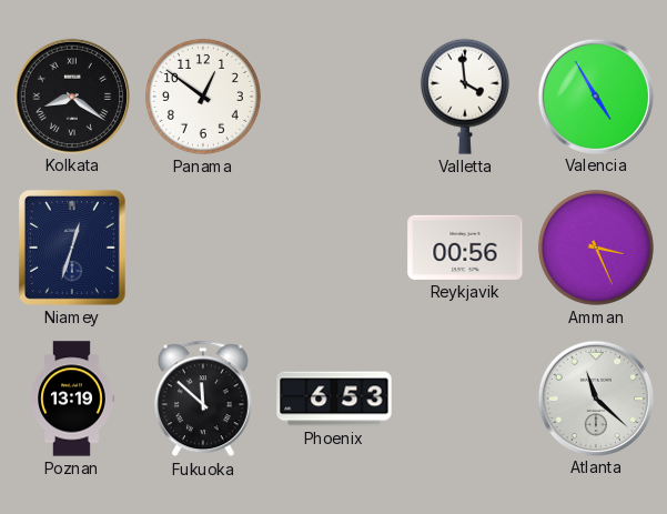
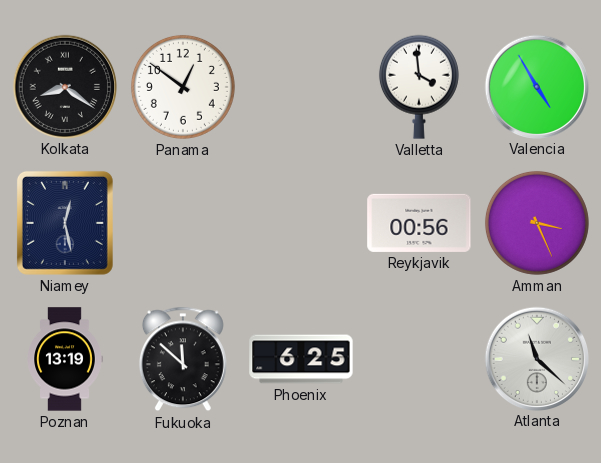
Niamey: 12:33 -> 12:28
Phoenix: 6:53 -> 6:25
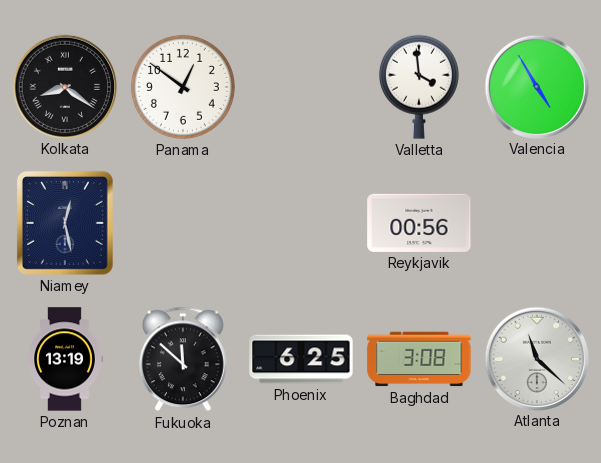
Amman: 3:26 -> none
Baghdad: none -> 3:08
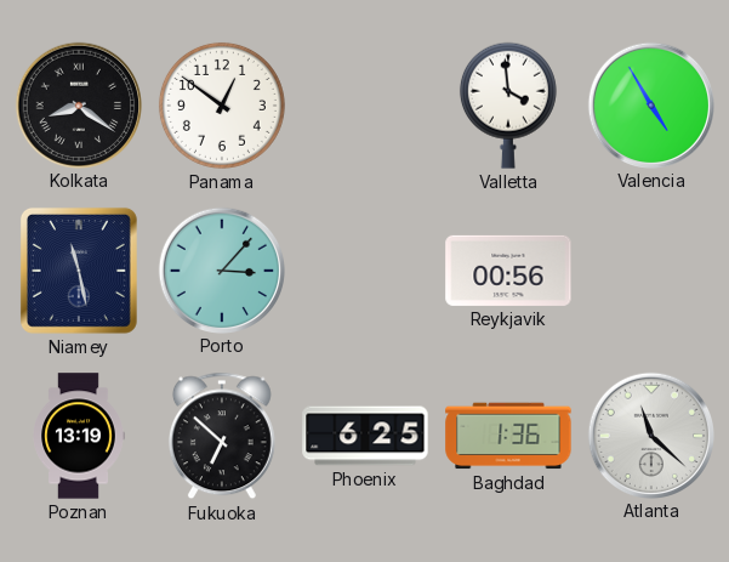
Niamey: 12:28 -> 11:28
Porto: none -> 3:07
Fukuoka: 11:52 -> 6:52
Baghdad: 3:08 -> 1:36
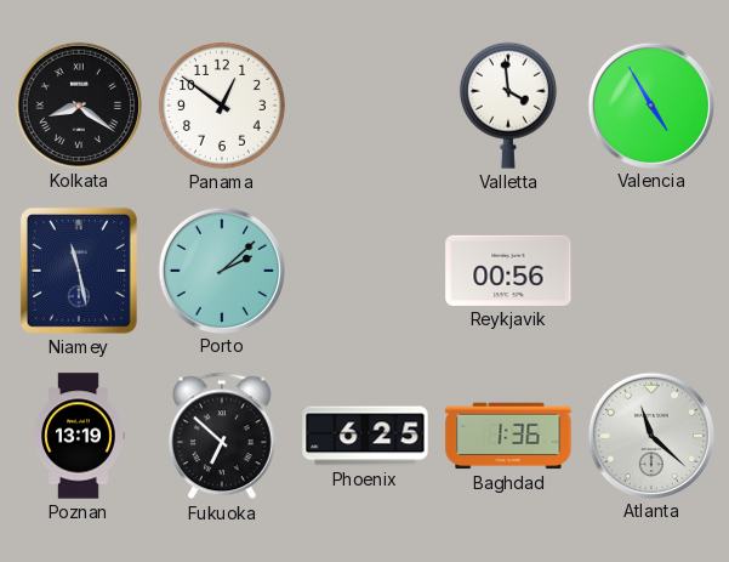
Porto: 3:07 -> 2:08
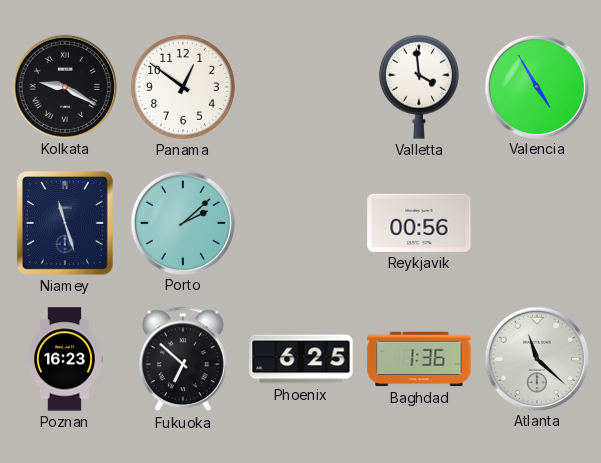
Kolkata: 8:21 -> 9:20
Niamey: 11:28 -> 11:27
Poznan: 13:19 -> 16:23
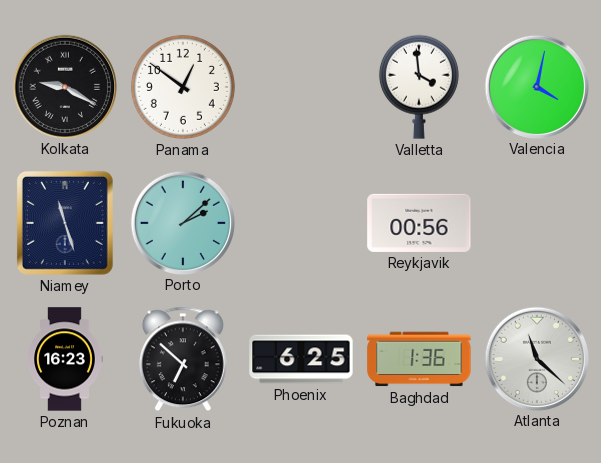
Valencia: 4:55 -> 4:02
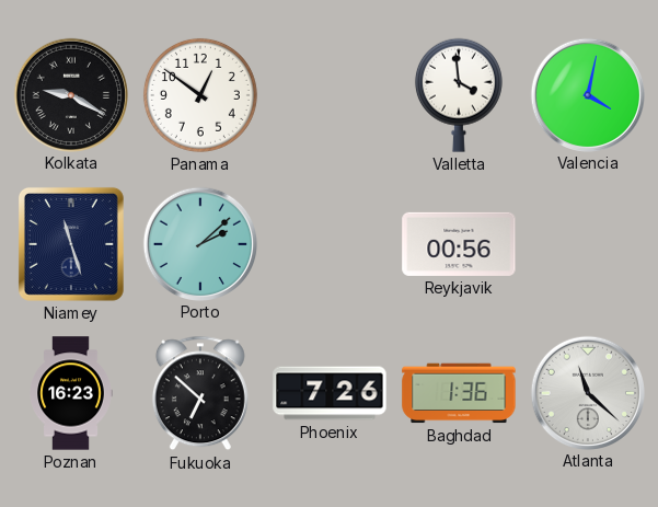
Phoenix: 6:25 -> 7:26
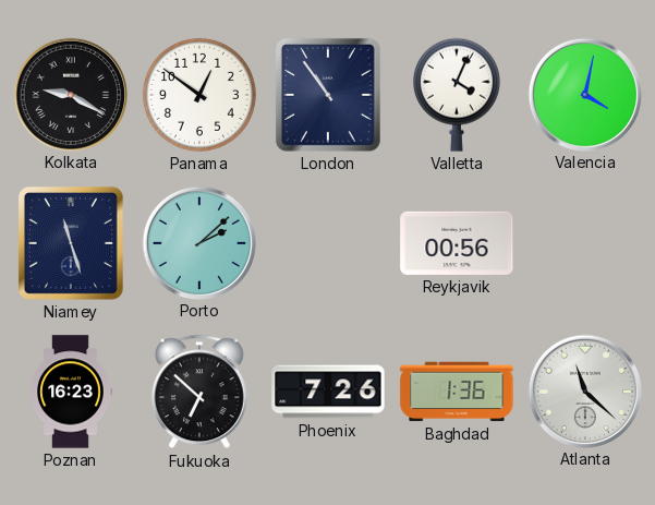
London: none -> 10:54
Valletta: 3:59 -> 4:04
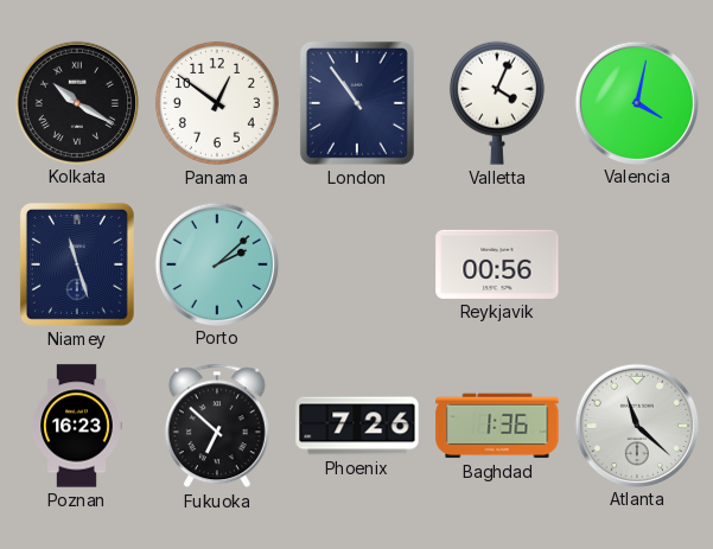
Kolkata: 9:20 -> 10:20
